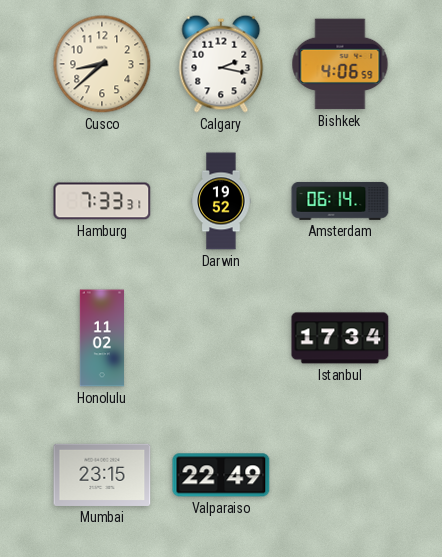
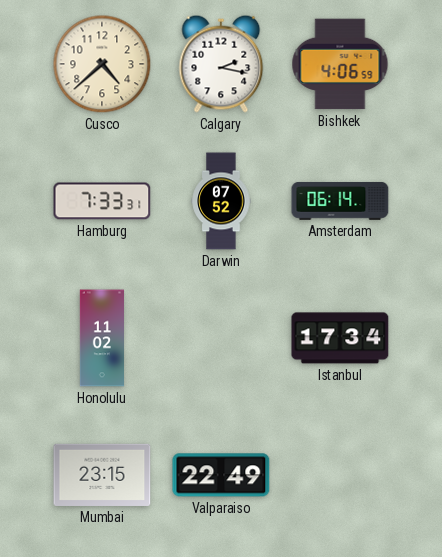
Cusco: 8:38 -> 4:38
Darwin: 19:52 -> 07:52
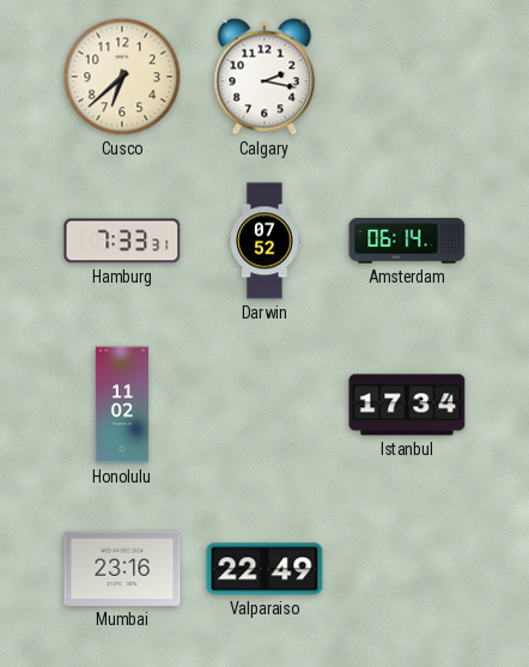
Cusco: 4:38 -> 6:38
Bishkek: 4:06 -> none
Mumbai: 23:15 -> 23:16
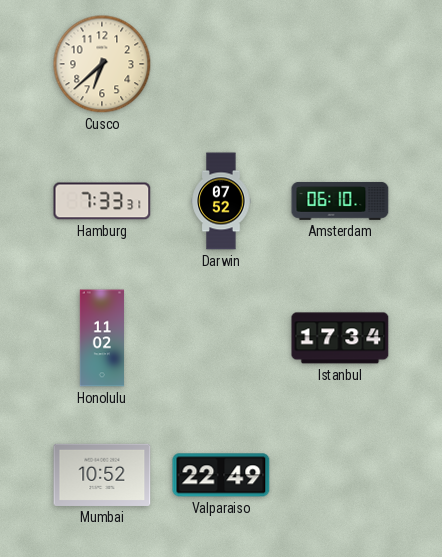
Calgary: 2:17 -> none
Amsterdam: 06:14 -> 06:10
Mumbai: 23:16 -> 10:52
